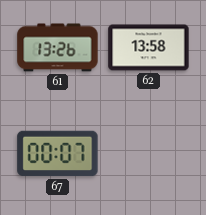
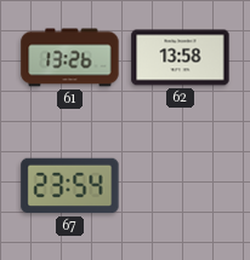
67: 00:07 -> 23:54
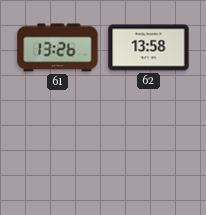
67: 23:54 -> none
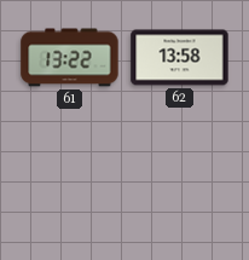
61: 13:26 -> 13:22
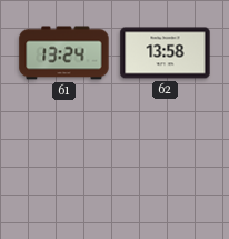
61: 13:22 -> 13:24
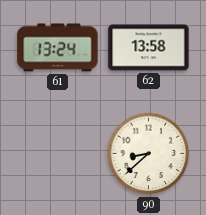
90: none -> 8:38
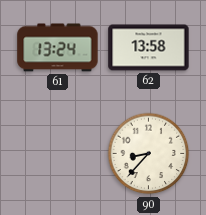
90: 8:38 -> 8:37
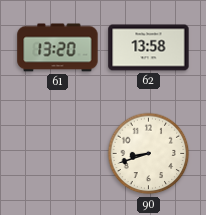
61: 13:24 -> 13:20
90: 8:37 -> 8:42
